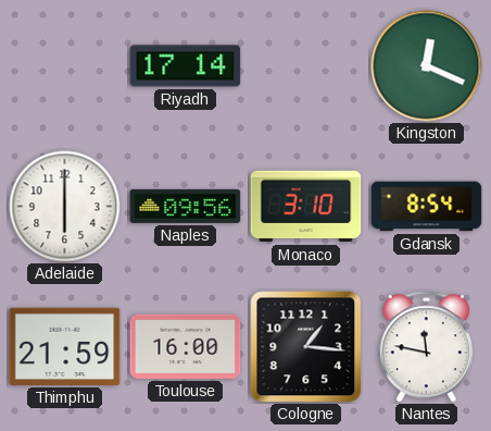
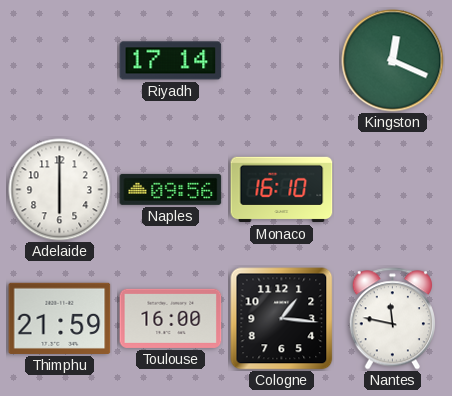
Monaco: 3:10 -> 16:10
Gdansk: 8:54 -> none
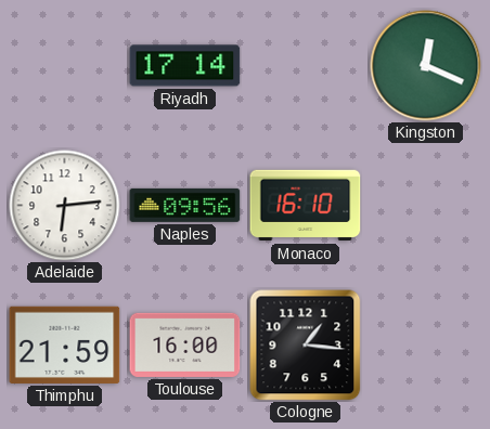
Adelaide: 6:00 -> 6:14
Nantes: 11:47 -> none
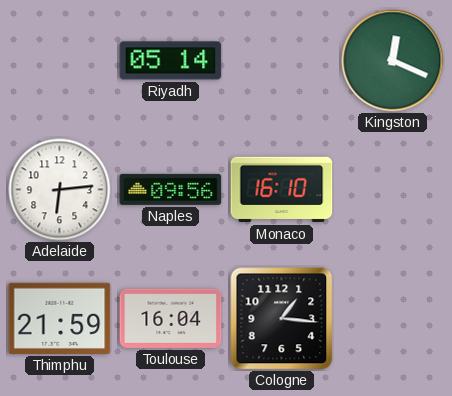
Riyadh: 17:14 -> 05:14
Toulouse: 16:00 -> 16:04
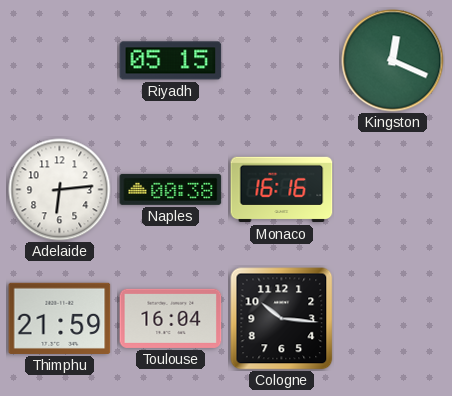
Riyadh: 05:14 -> 05:15
Naples: 09:56 -> 00:38
Monaco: 16:10 -> 16:16
Cologne: 1:16 -> 10:16
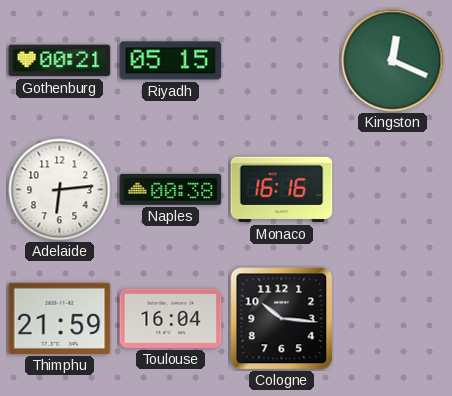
Gothenburg: none -> 00:21
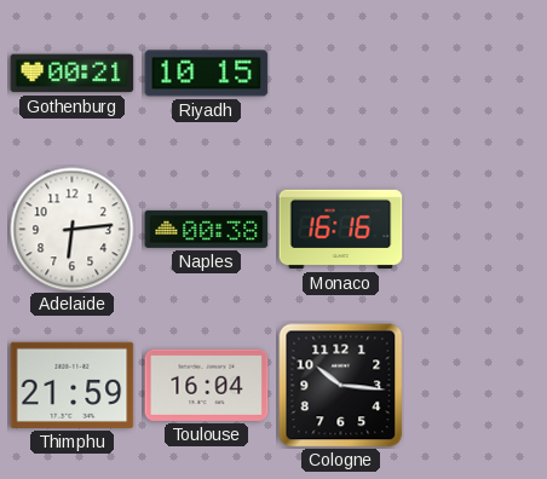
Riyadh: 05:15 -> 10:15
Kingston: 12:19 -> none
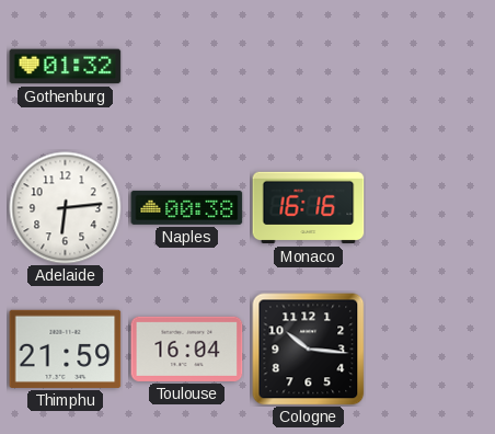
Gothenburg: 00:21 -> 01:32
Riyadh: 10:15 -> none
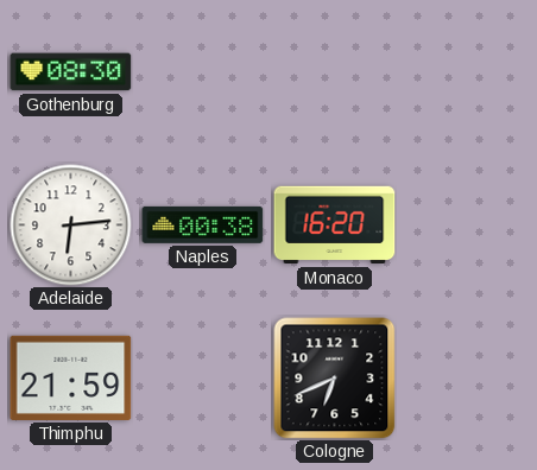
Gothenburg: 01:32 -> 08:30
Monaco: 16:16 -> 16:20
Toulouse: 16:04 -> none
Cologne: 10:16 -> 6:41
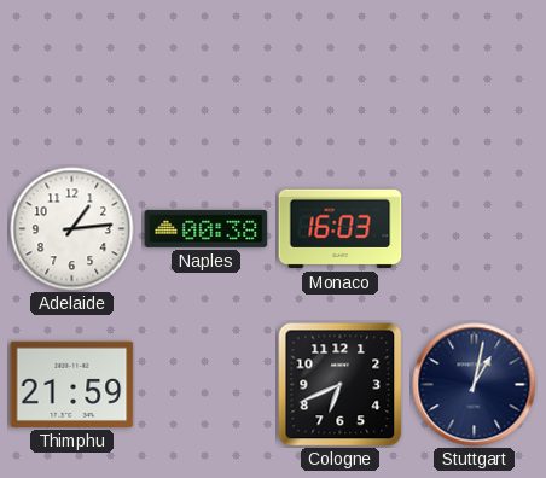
Gothenburg: 08:30 -> none
Adelaide: 6:14 -> 1:14
Monaco: 16:20 -> 16:03
Stuttgart: none -> 1:02
